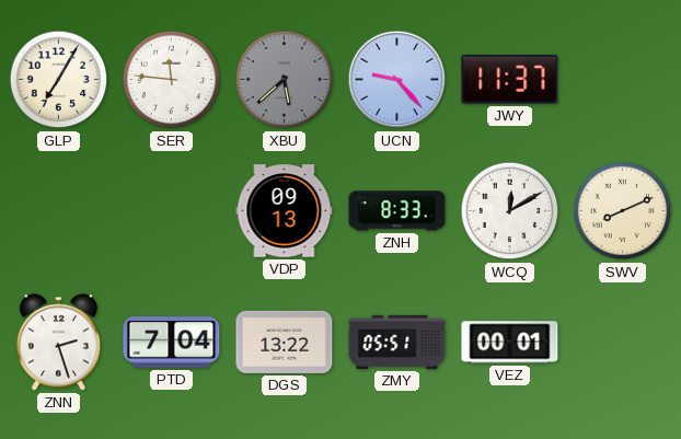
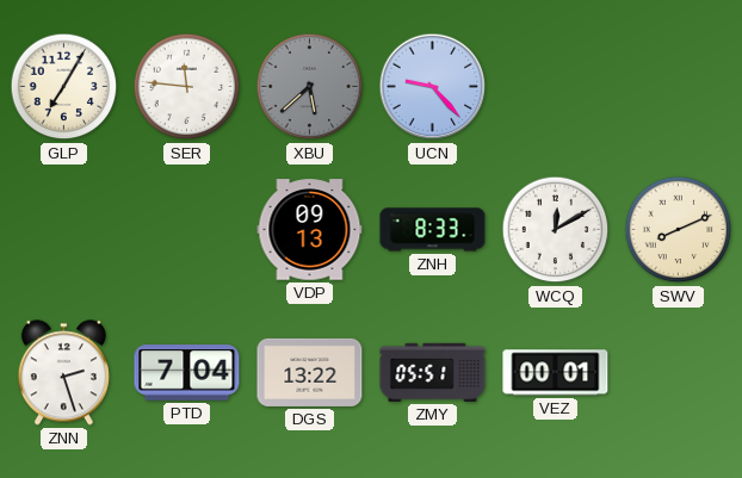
JWY: 11:37 -> none
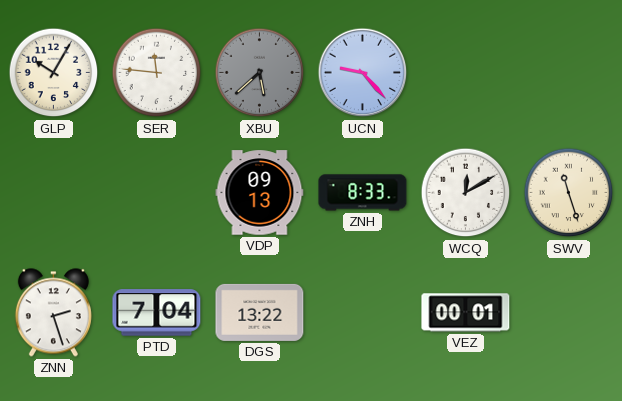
GLP: 7:05 -> 10:05
SWV: 8:11 -> 11:27
ZMY: 05:51 -> none
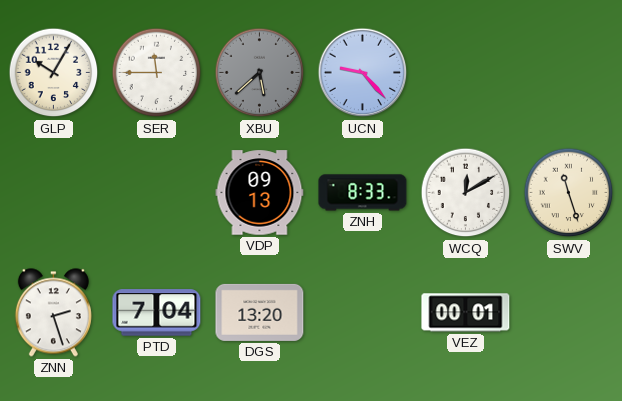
SER: 11:46 -> 11:45
DGS: 13:22 -> 13:20
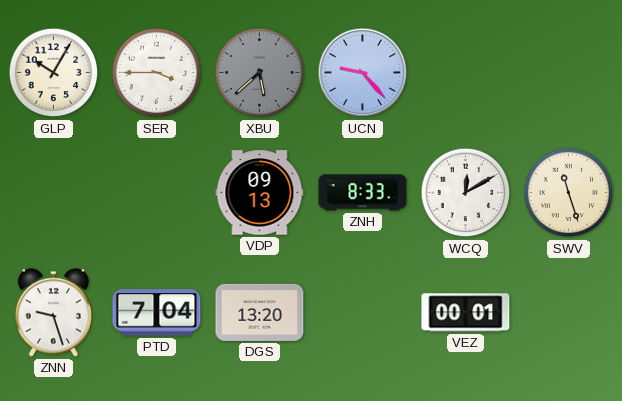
SER: 11:45 -> 3:45
ZNN: 2:27 -> 9:27
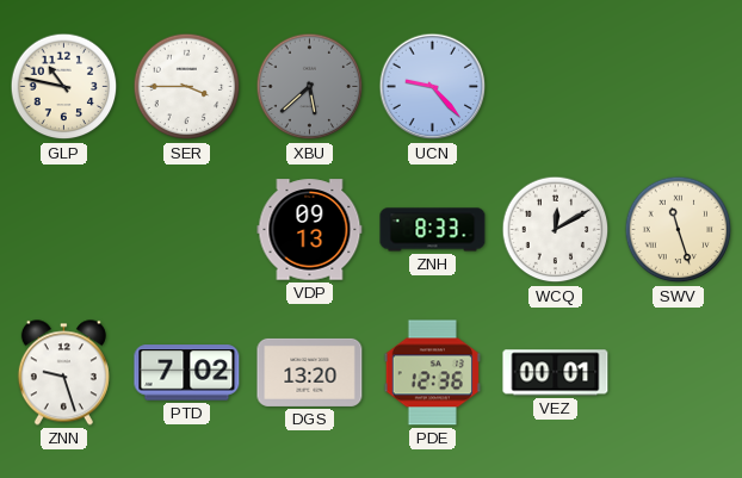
GLP: 10:05 -> 10:47
PTD: 7:04 -> 7:02
PDE: none -> 12:36
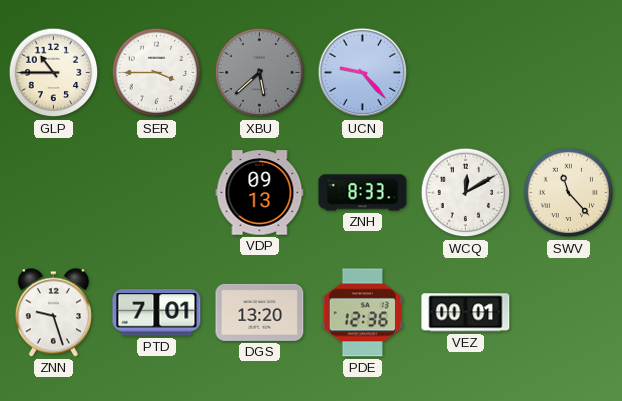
GLP: 10:47 -> 10:45
SWV: 11:27 -> 11:23
PTD: 7:02 -> 7:01
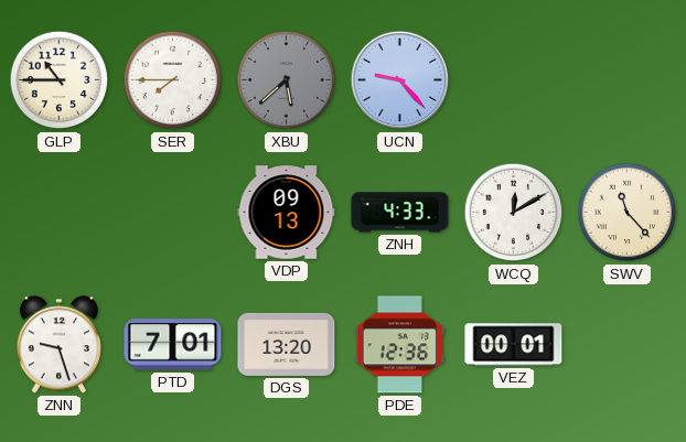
SER: 3:45 -> 7:45
ZNH: 8:33 -> 4:33
